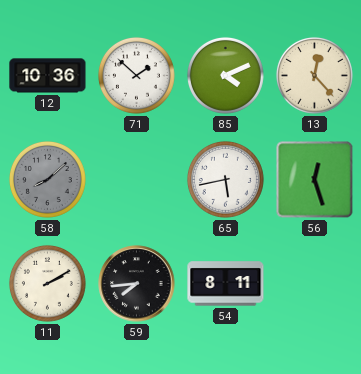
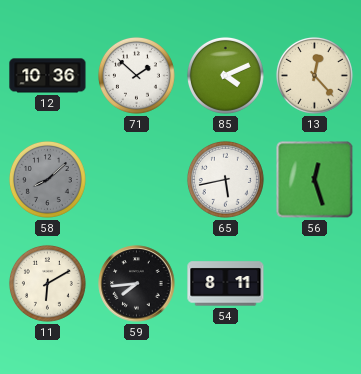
11: 2:10 -> 6:10
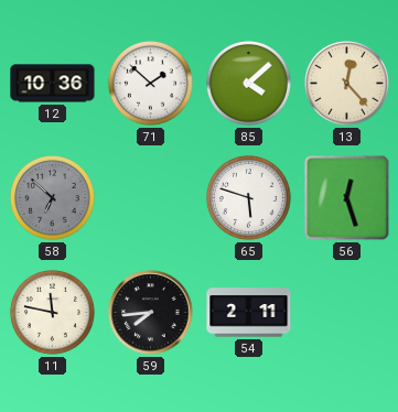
85: 4:11 -> 4:08
58: 8:08 -> 6:52
65: 5:43 -> 5:48
11: 6:10 -> 11:47
54: 8:11 -> 2:11
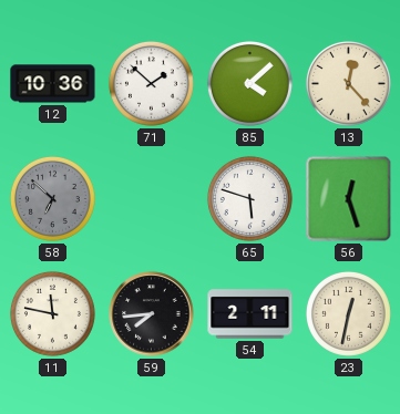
23: none -> 12:32
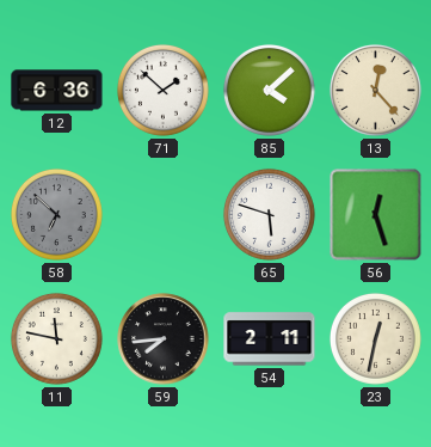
12: 10:36 -> 6:36
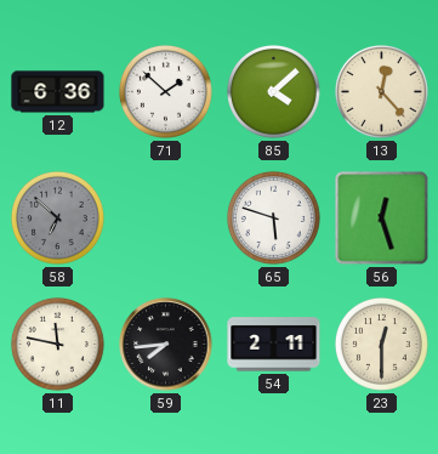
23: 12:32 -> 12:30
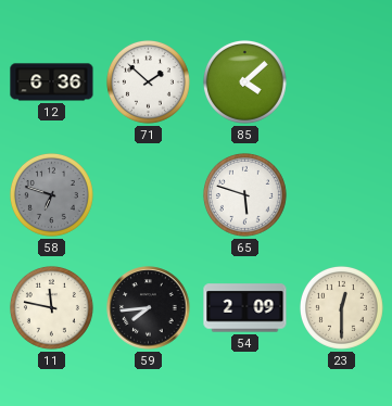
13: 12:23 -> none
58: 6:52 -> 6:48
56: 12:27 -> none
54: 2:11 -> 2:09
